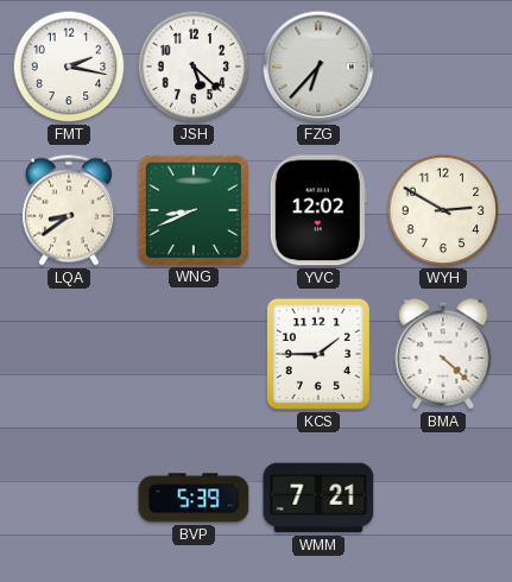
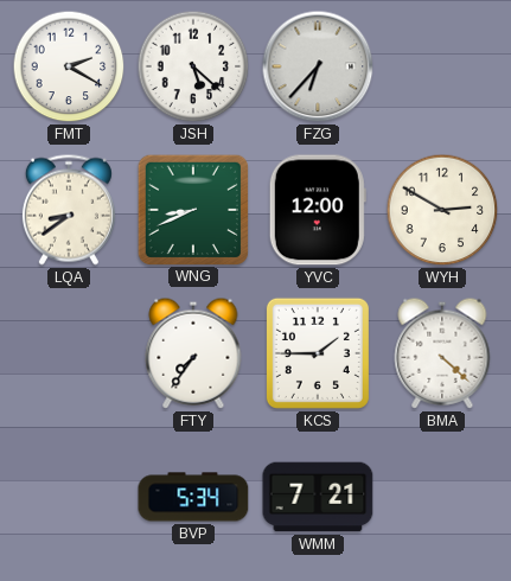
FMT: 2:17 -> 2:20
YVC: 12:02 -> 12:00
FTY: none -> 7:36
BVP: 5:39 -> 5:34
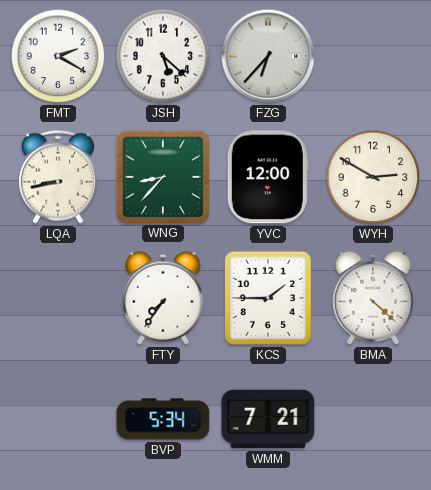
LQA: 8:39 -> 8:43
WNG: 8:41 -> 8:37
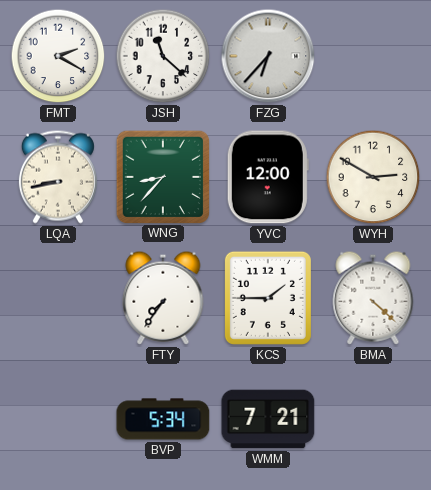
JSH: 5:22 -> 11:22
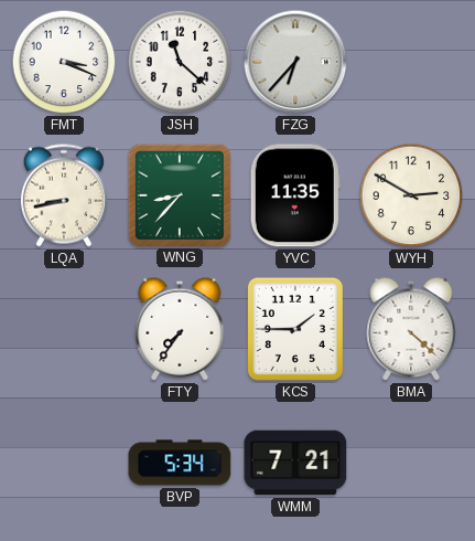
FMT: 2:20 -> 3:19
YVC: 12:00 -> 11:35
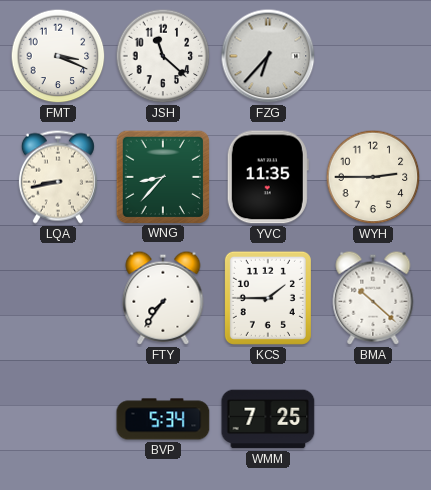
WYH: 2:50 -> 2:45
BMA: 4:22 -> 10:22
WMM: 7:21 -> 7:25
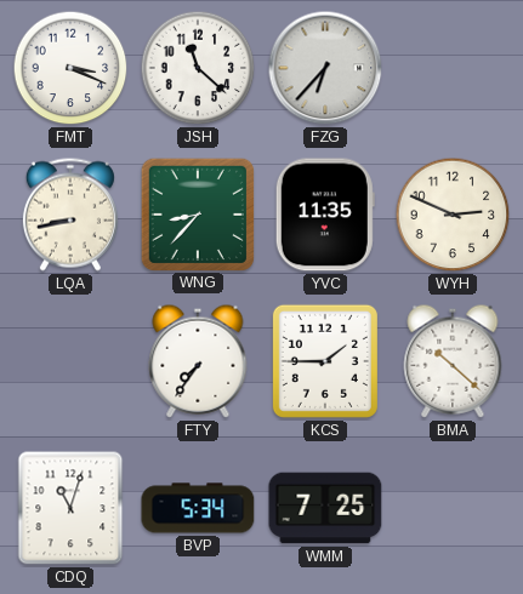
WYH: 2:45 -> 2:49
CDQ: none -> 11:03
